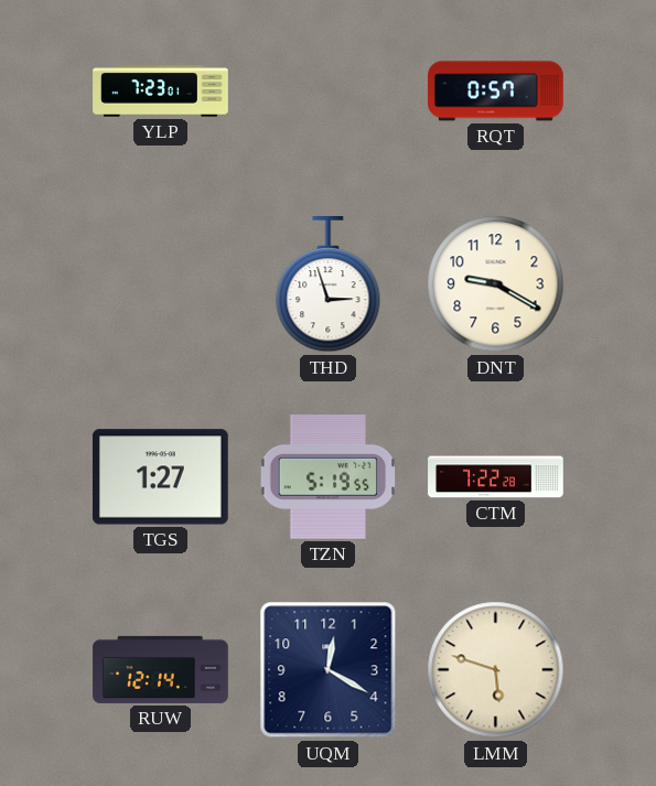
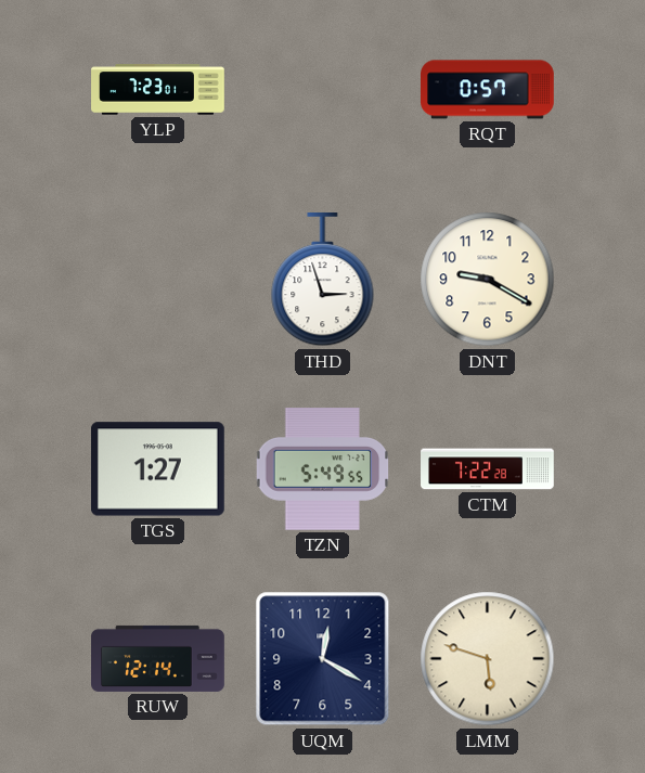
TZN: 5:19 -> 5:49
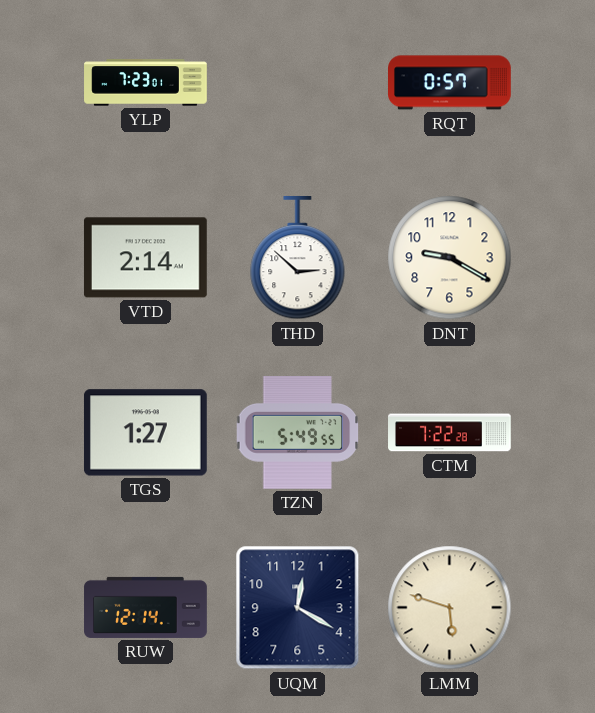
VTD: none -> 2:14
THD: 2:57 -> 2:52
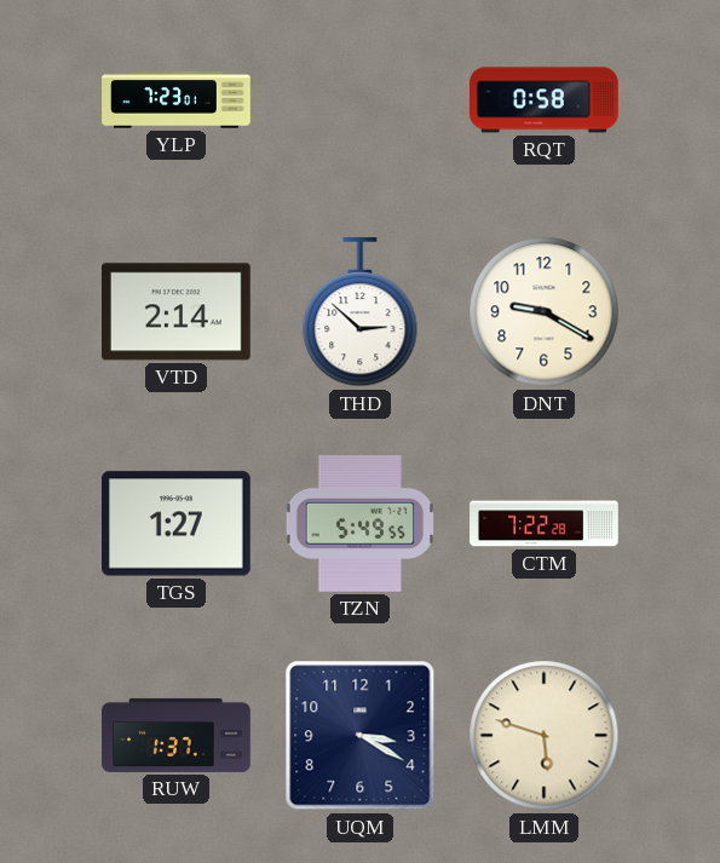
RQT: 0:57 -> 0:58
RUW: 12:14 -> 1:37
UQM: 12:20 -> 3:20
